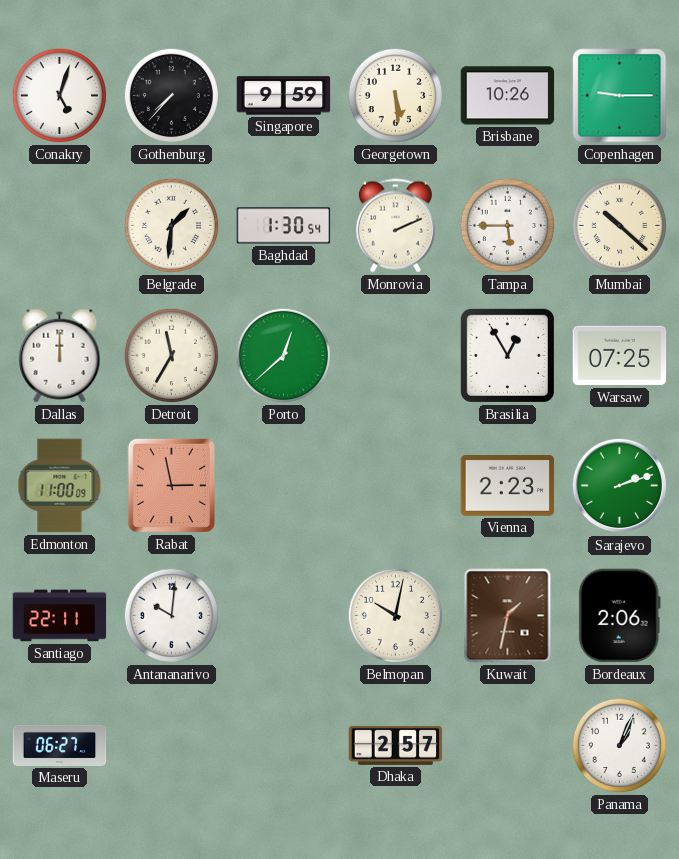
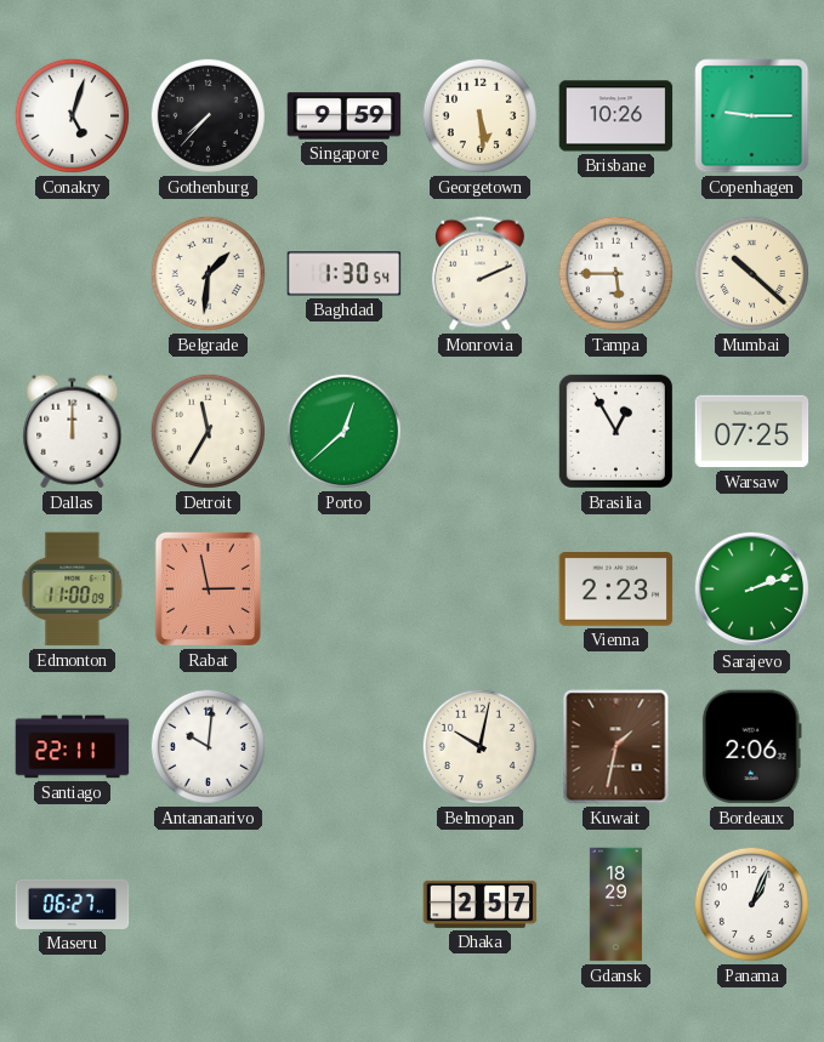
Gdansk: none -> 18:29
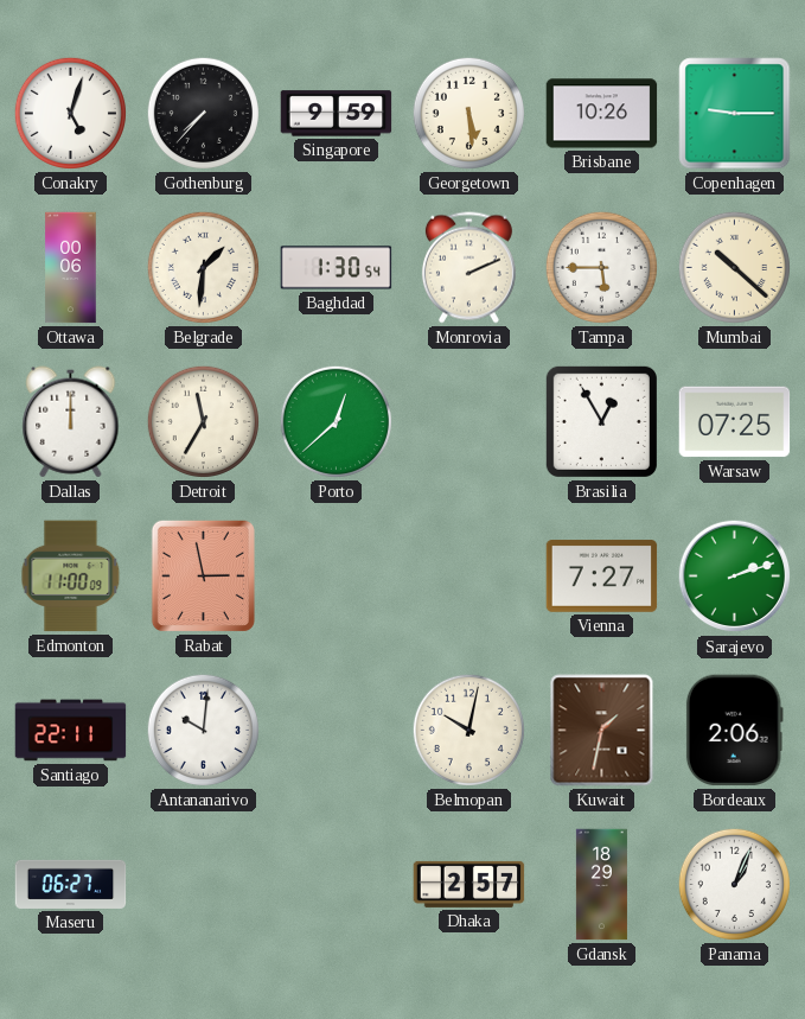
Ottawa: none -> 00:06
Vienna: 2:23 -> 7:27
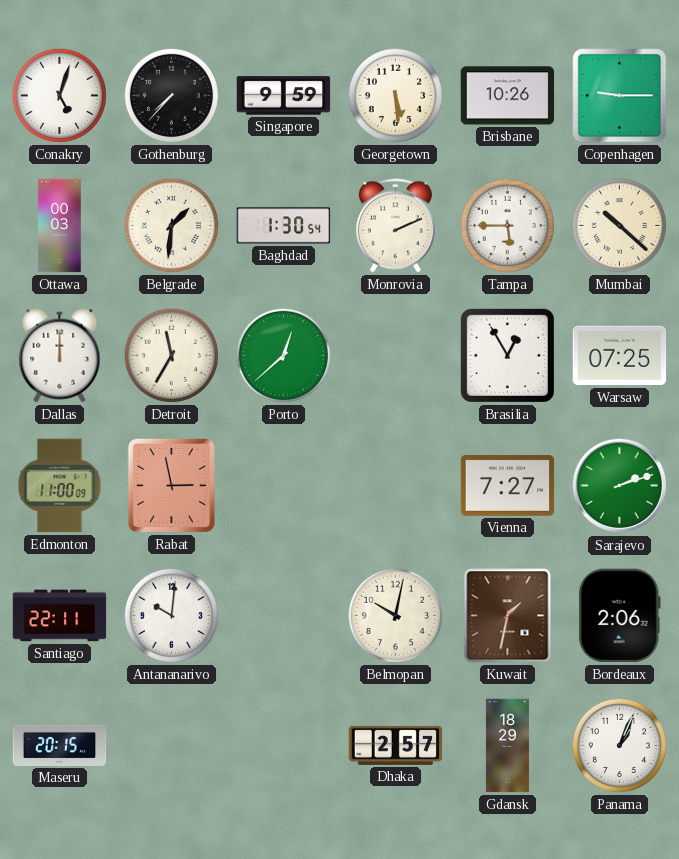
Ottawa: 00:06 -> 00:03
Maseru: 06:27 -> 20:15
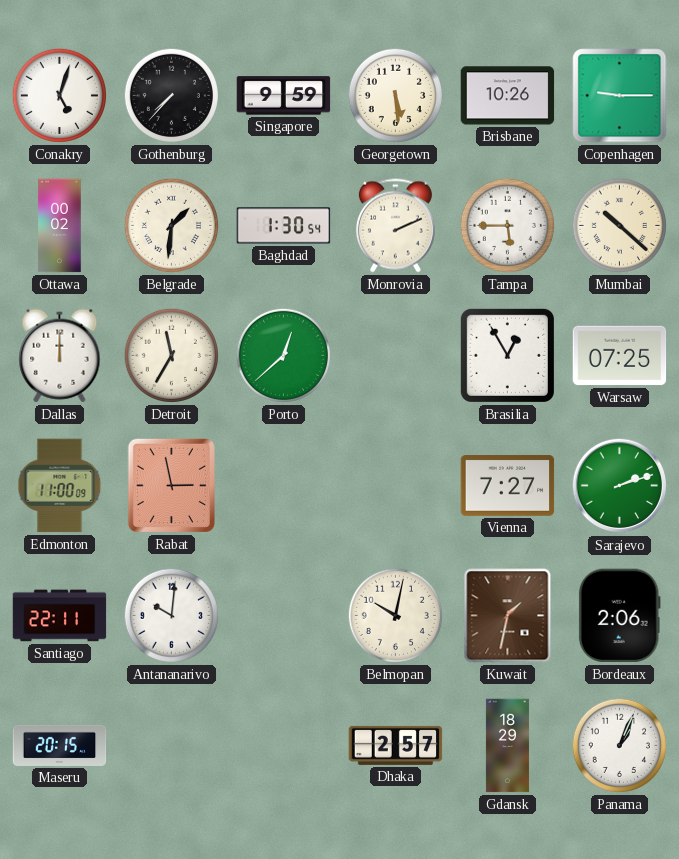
Ottawa: 00:03 -> 00:02
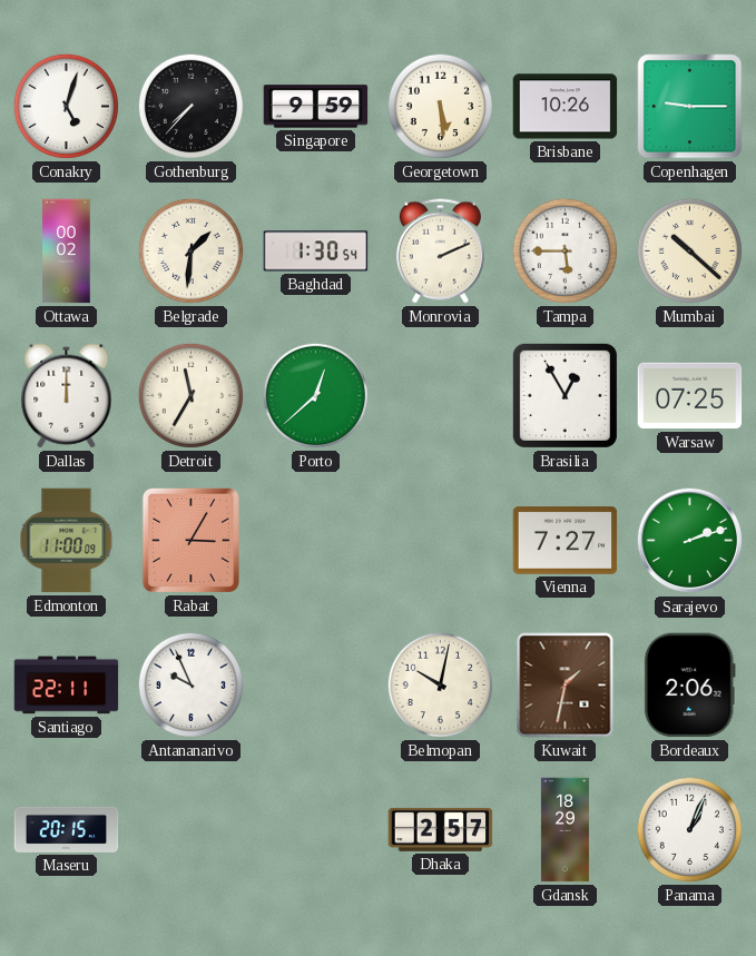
Rabat: 2:58 -> 3:05
Antananarivo: 10:01 -> 9:56
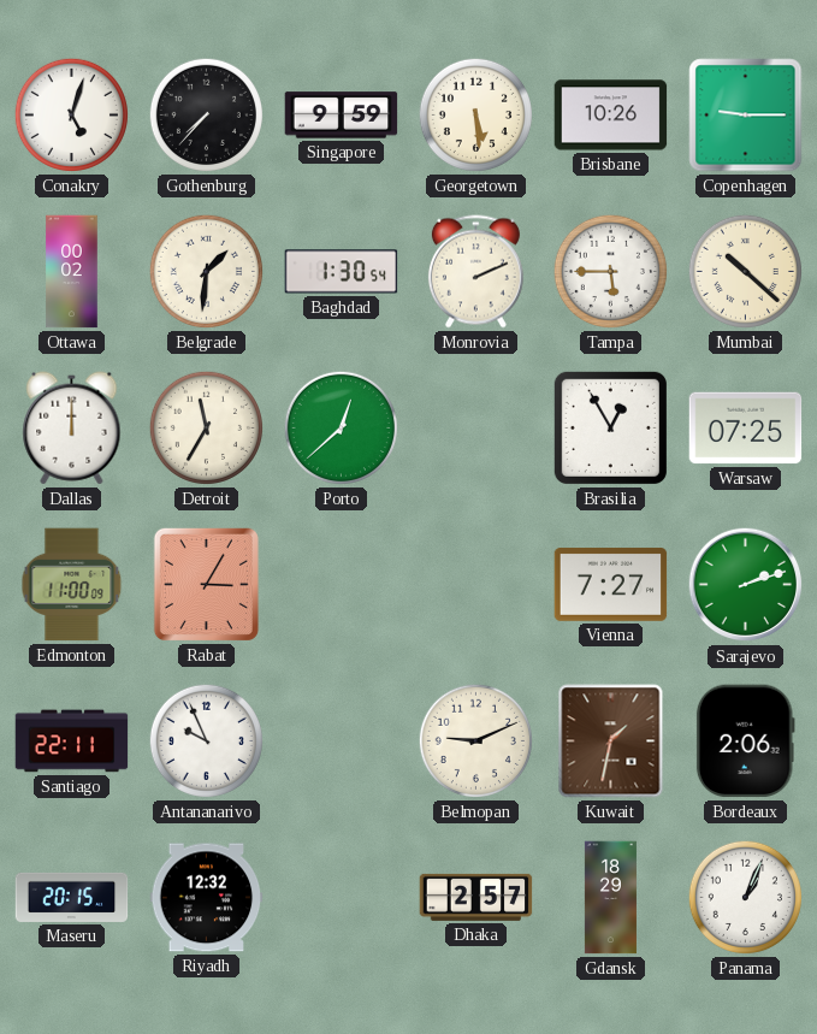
Belmopan: 10:02 -> 9:11
Riyadh: none -> 12:32
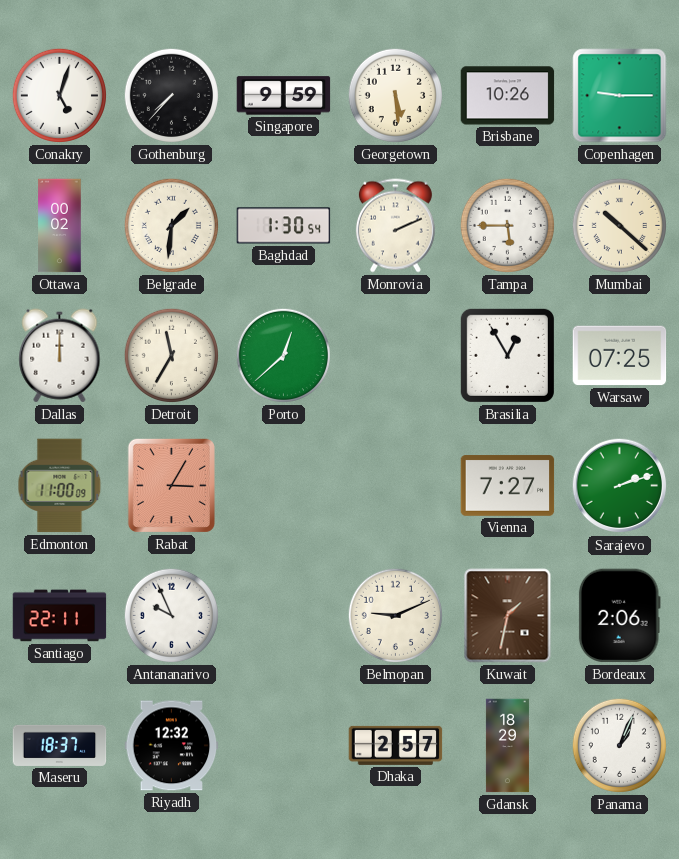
Maseru: 20:15 -> 18:37
